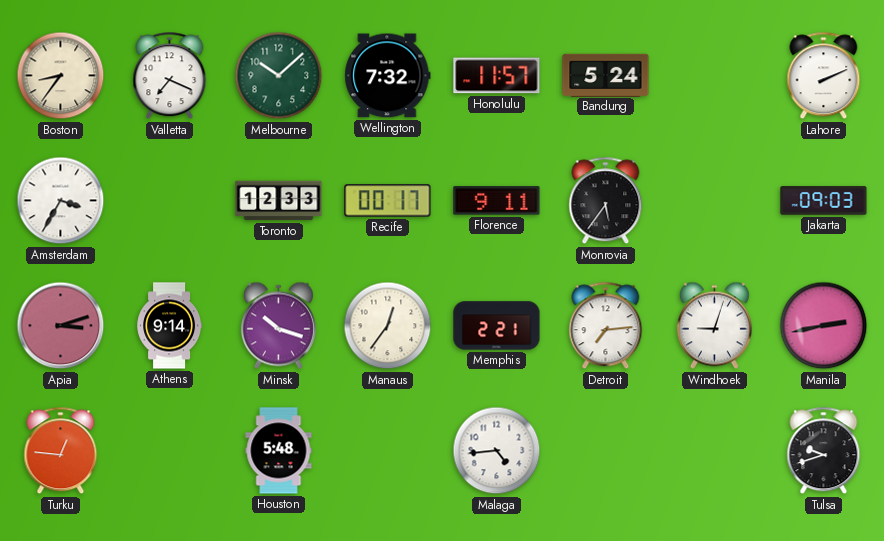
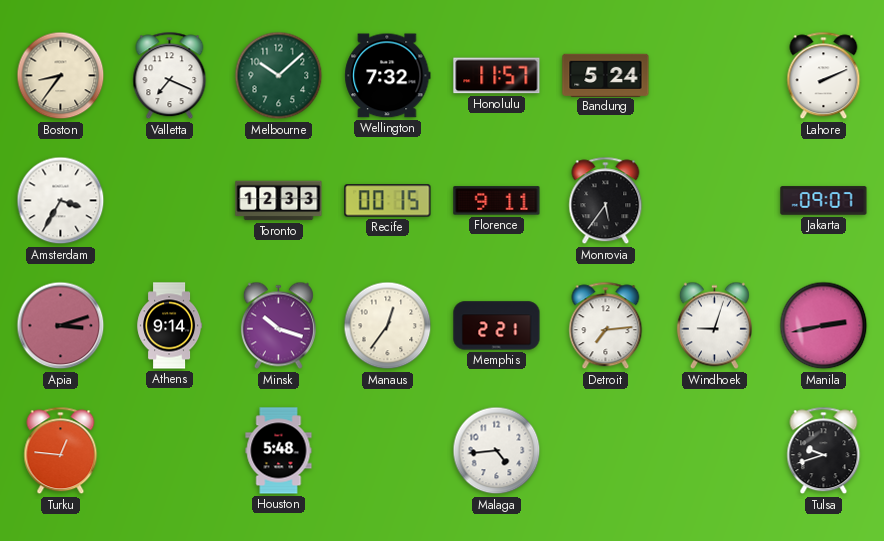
Recife: 00:17 -> 00:15
Jakarta: 09:03 -> 09:07
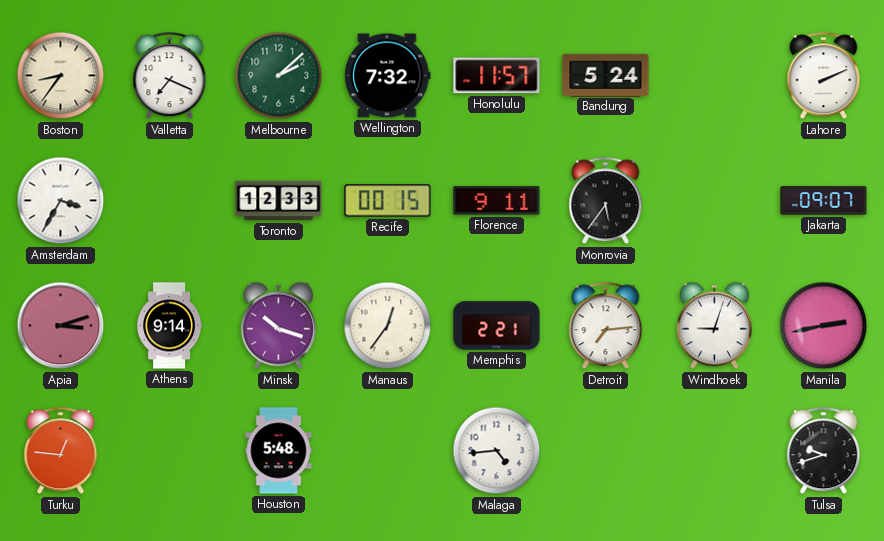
Melbourne: 10:08 -> 2:08
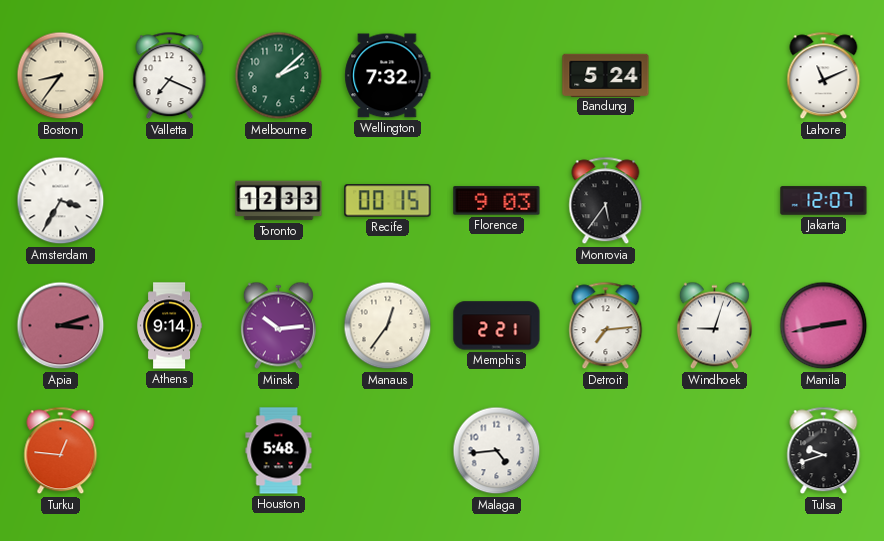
Honolulu: 11:57 -> none
Lahore: 2:11 -> 11:11
Florence: 9:11 -> 9:03
Jakarta: 09:07 -> 12:07
Minsk: 10:18 -> 10:14
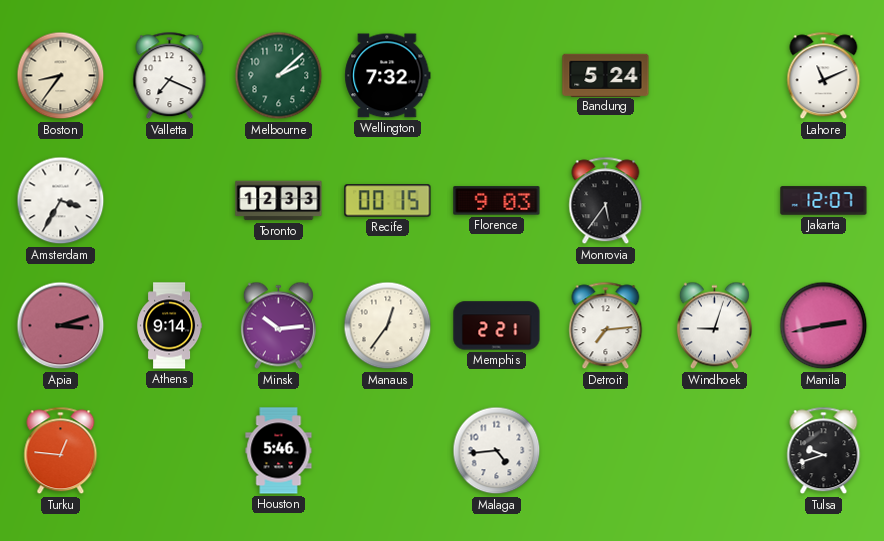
Houston: 5:48 -> 5:46
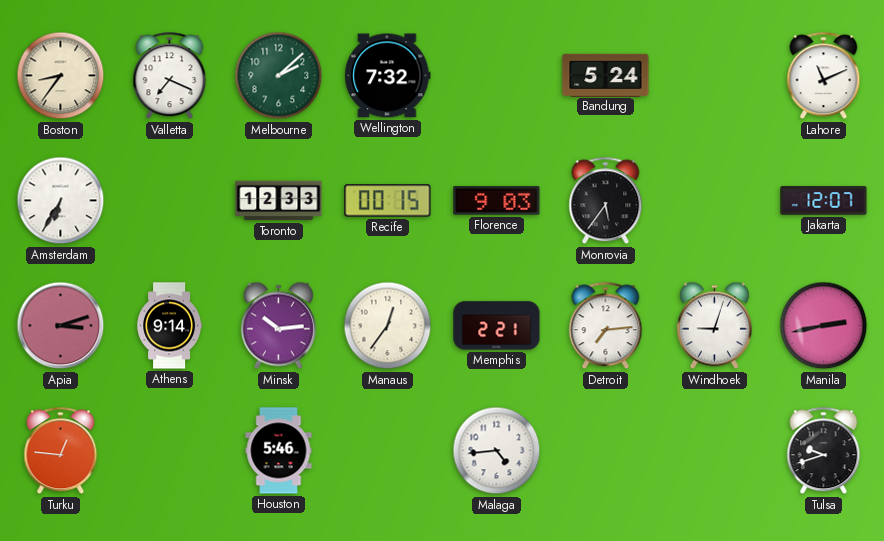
Amsterdam: 3:35 -> 6:35
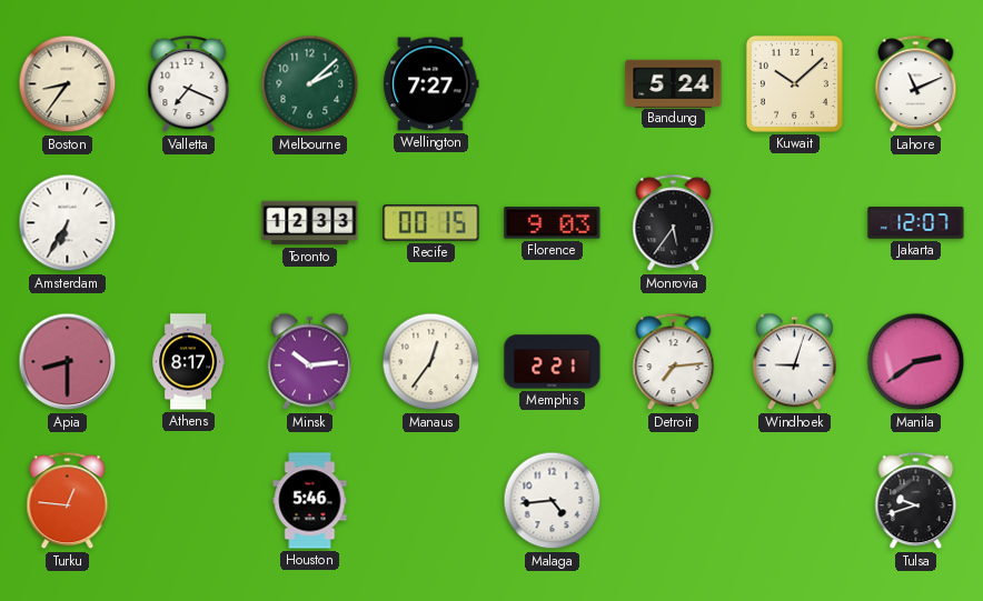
Wellington: 7:32 -> 7:27
Kuwait: none -> 10:08
Apia: 3:12 -> 8:30
Athens: 9:14 -> 8:17
Manila: 2:43 -> 2:39
